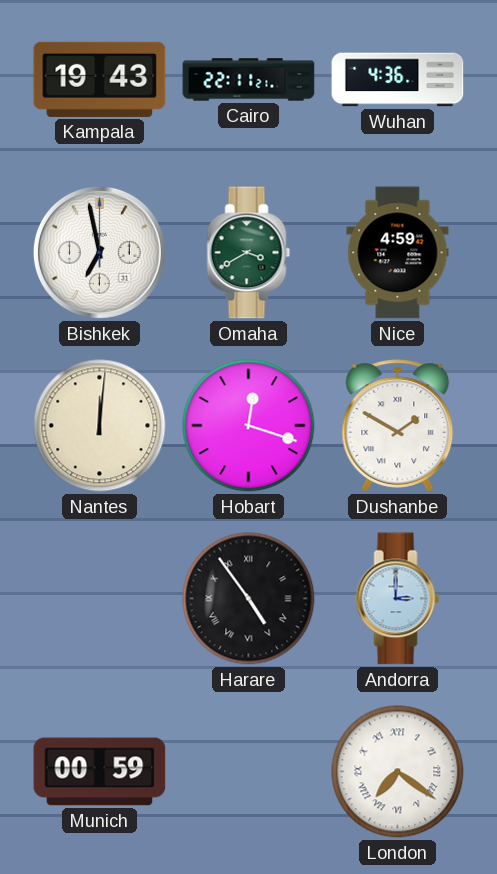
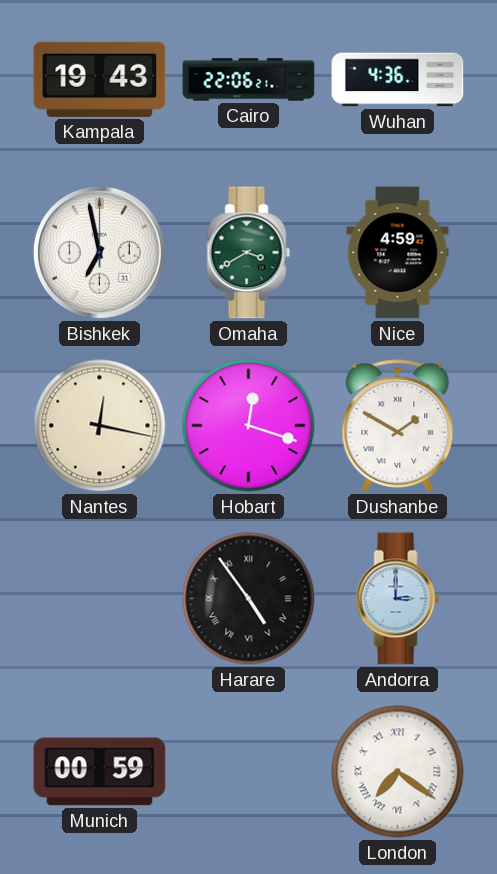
Cairo: 22:11 -> 22:06
Nantes: 12:01 -> 12:17
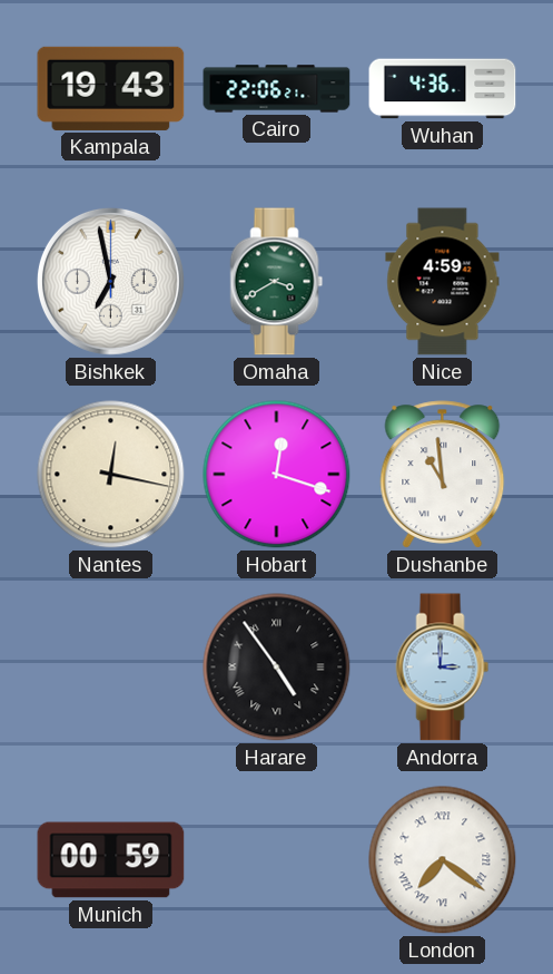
Dushanbe: 1:50 -> 10:59
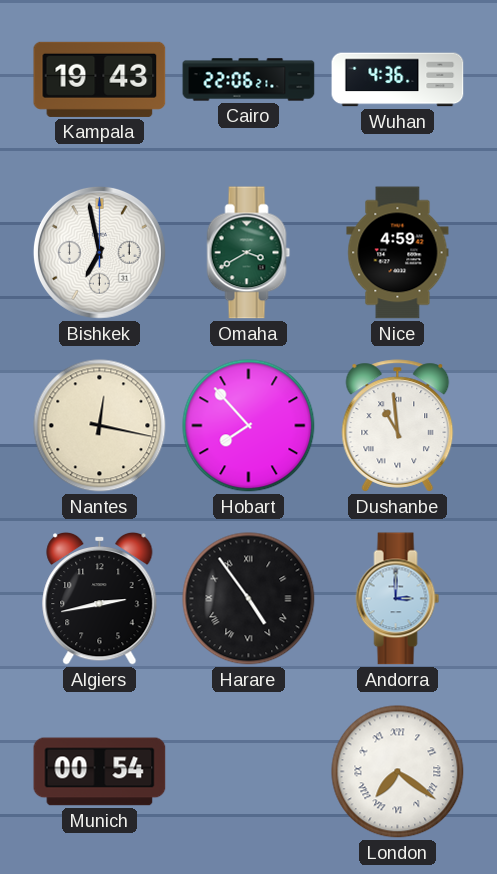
Hobart: 12:18 -> 7:53
Algiers: none -> 2:43
Munich: 00:59 -> 00:54
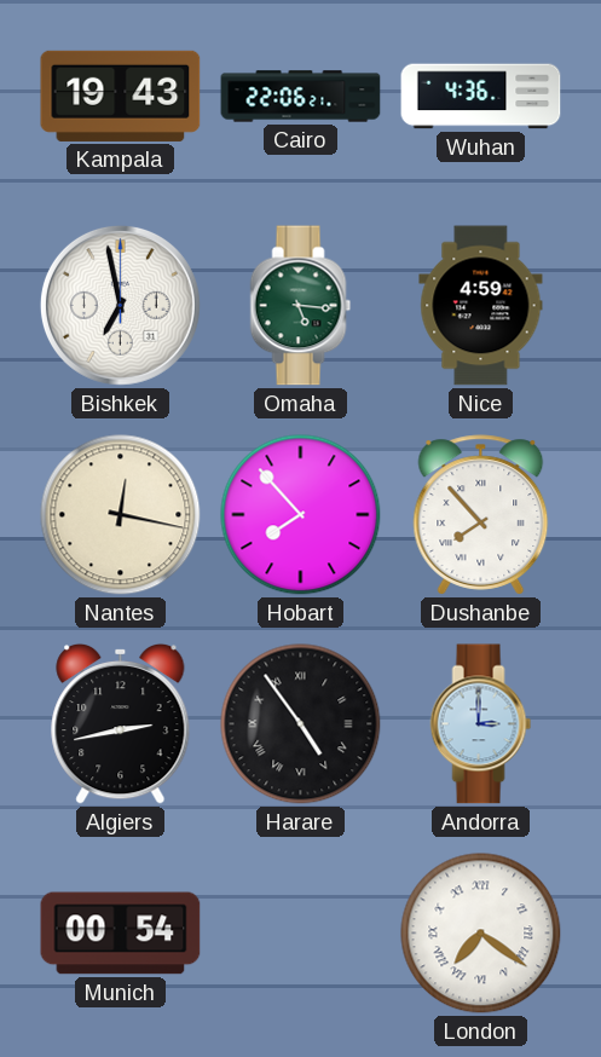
Omaha: 3:40 -> 5:16
Dushanbe: 10:59 -> 7:53
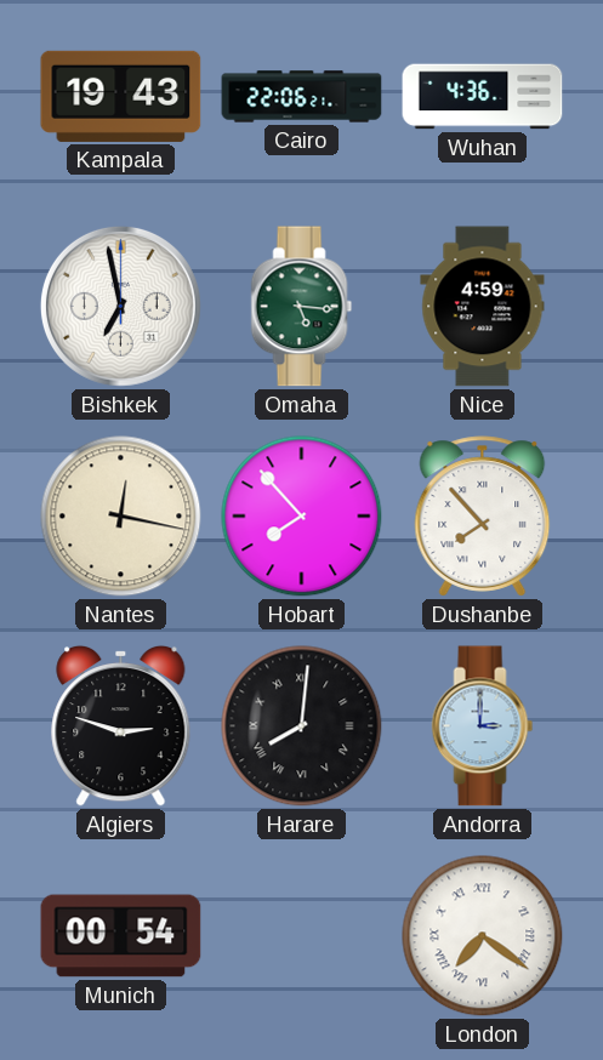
Algiers: 2:43 -> 2:48
Harare: 4:54 -> 8:01
